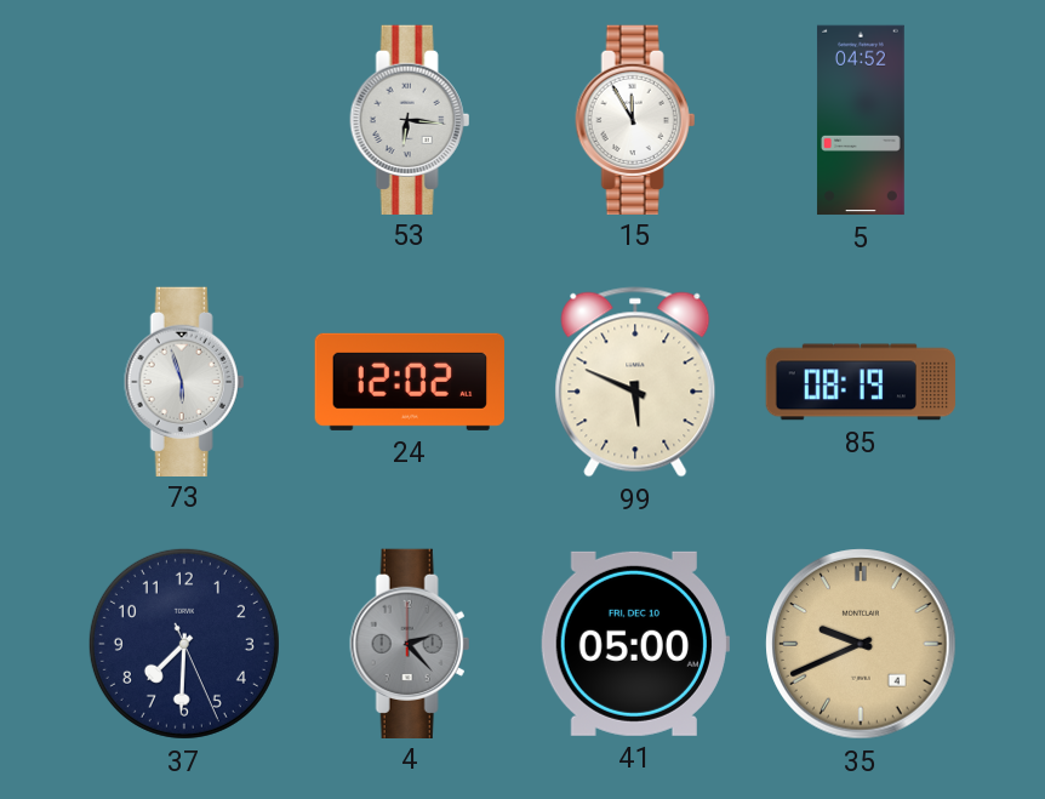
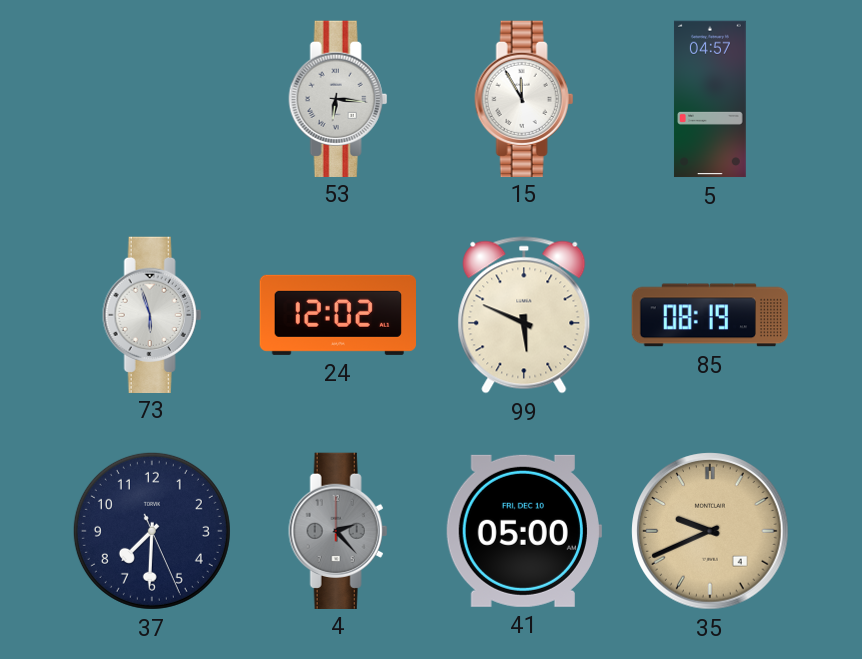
5: 04:52 -> 04:57
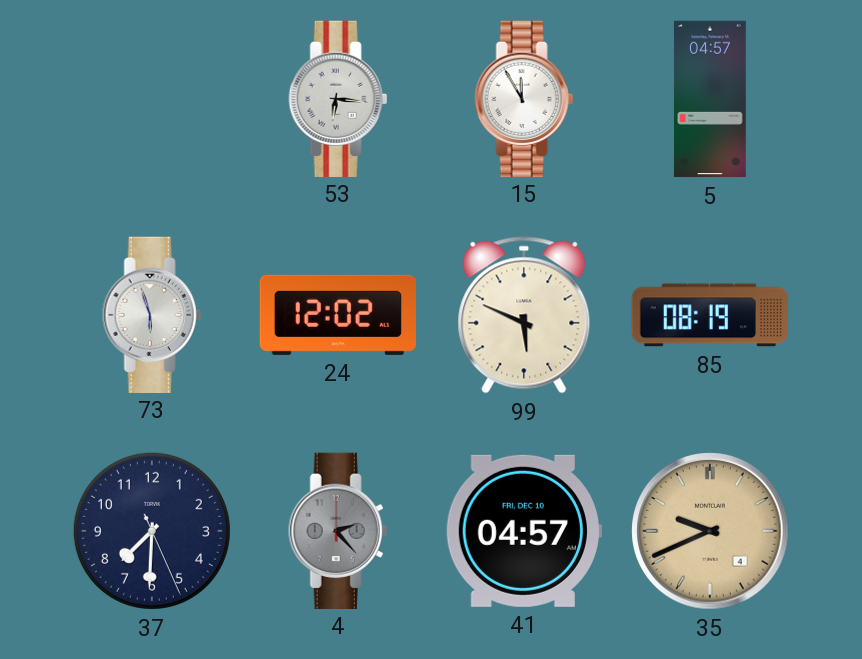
41: 05:00 -> 04:57
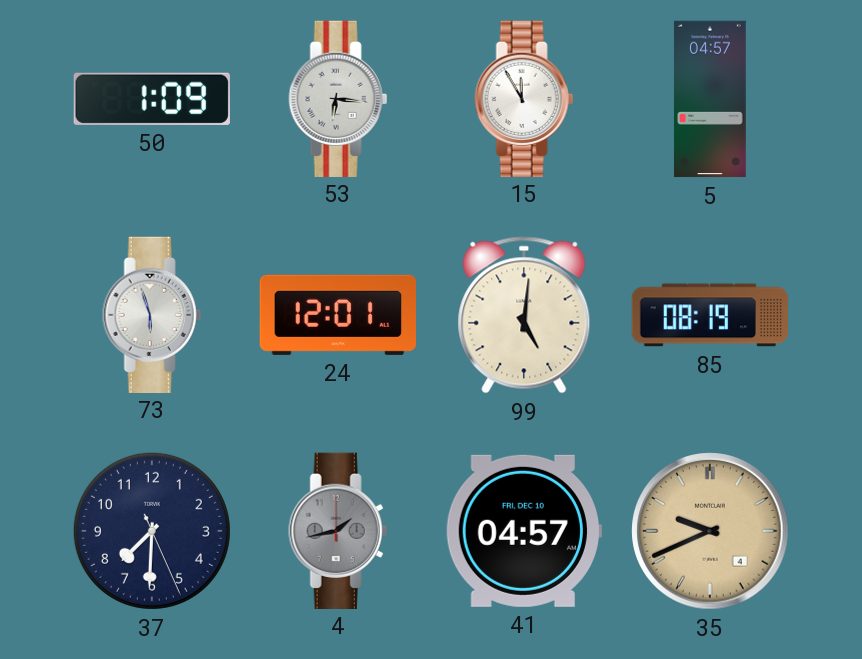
50: none -> 1:09
24: 12:02 -> 12:01
99: 5:49 -> 5:01
4: 2:23 -> 1:43
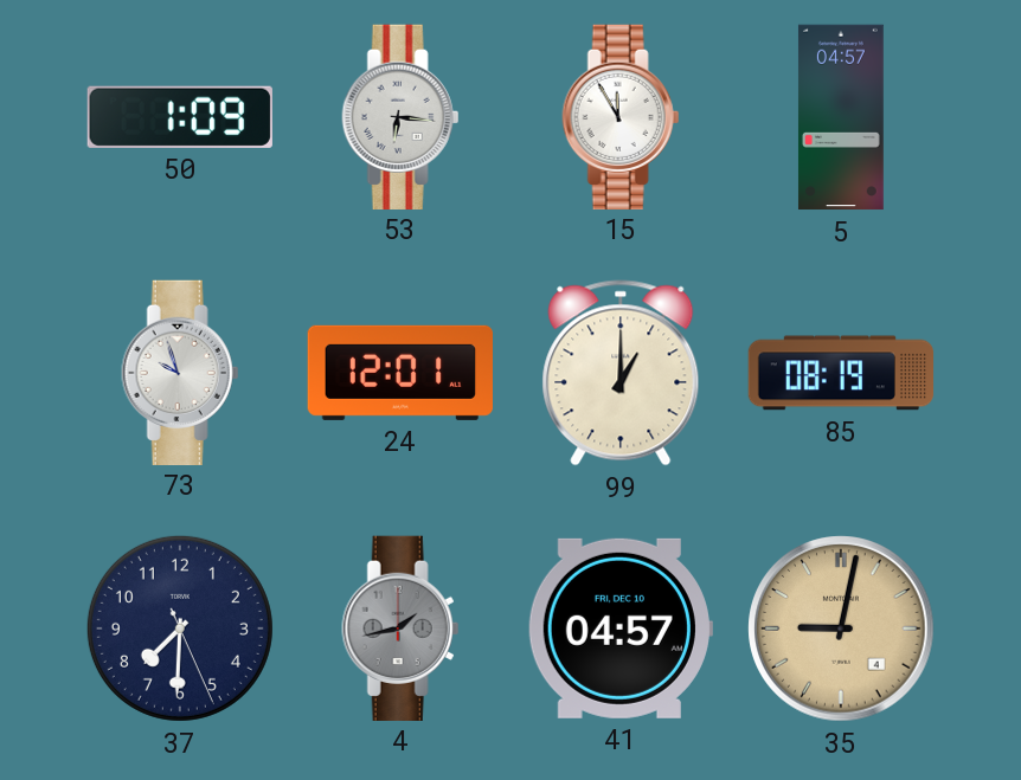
73: 5:57 -> 9:57
99: 5:01 -> 1:00
35: 9:41 -> 9:02
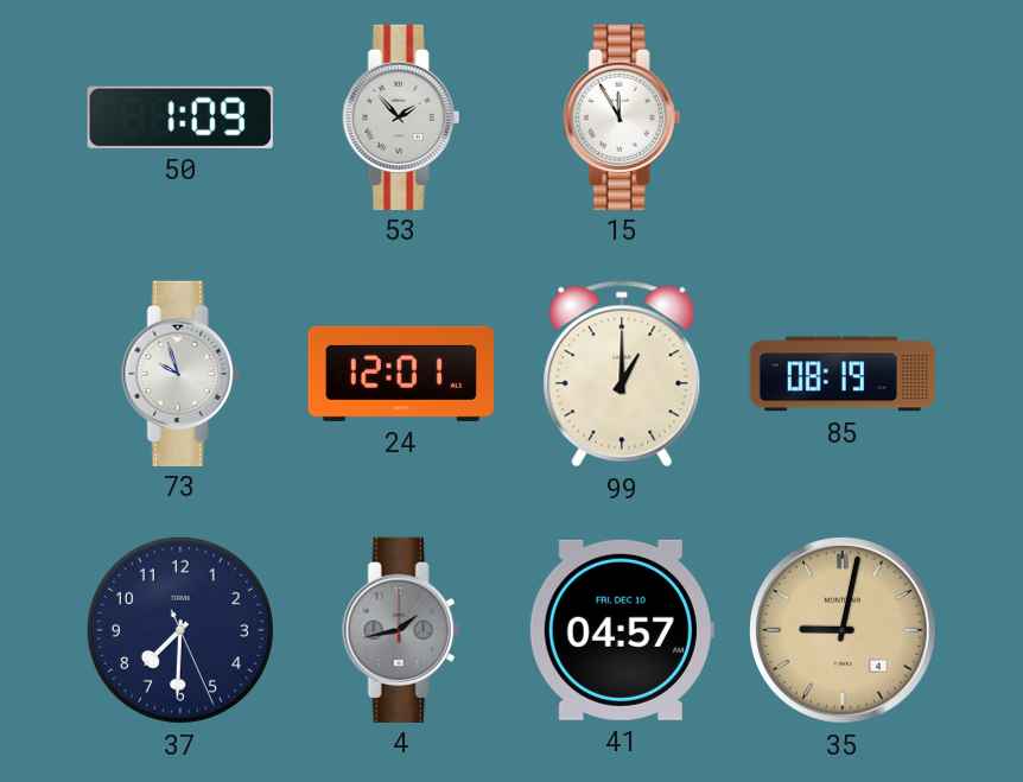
53: 6:16 -> 1:53
5: 04:57 -> none
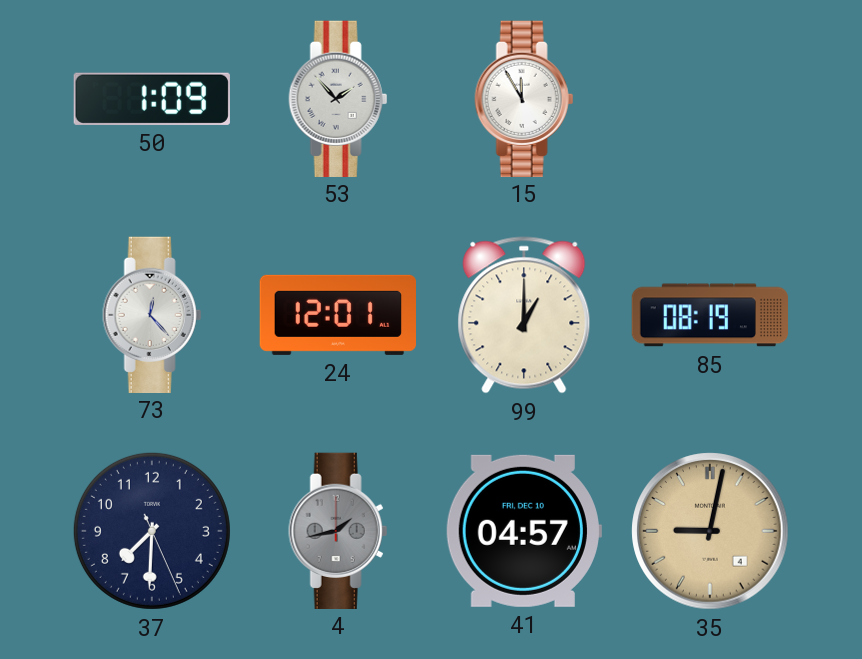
73: 9:57 -> 12:23
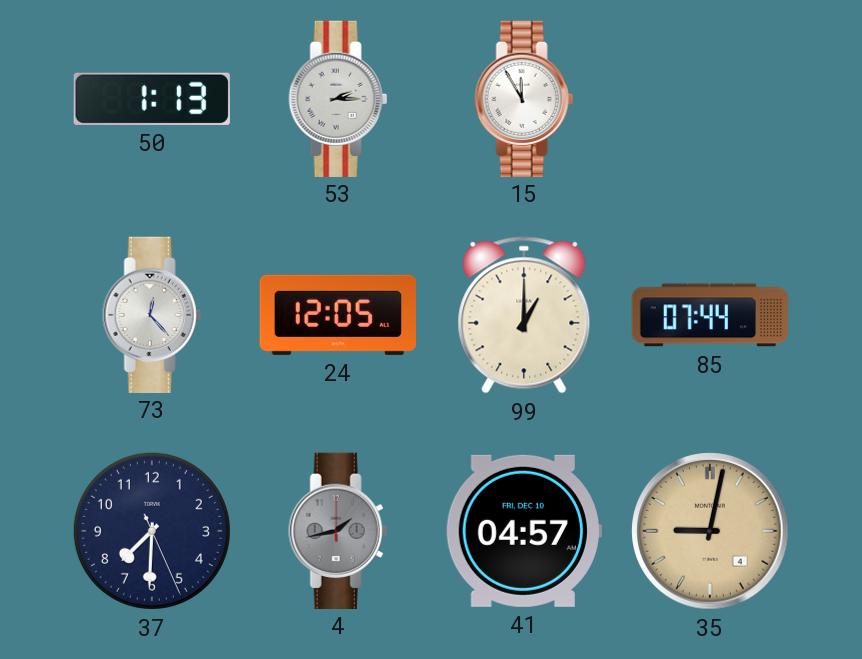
50: 1:09 -> 1:13
53: 1:53 -> 2:15
24: 12:01 -> 12:05
85: 08:19 -> 07:44
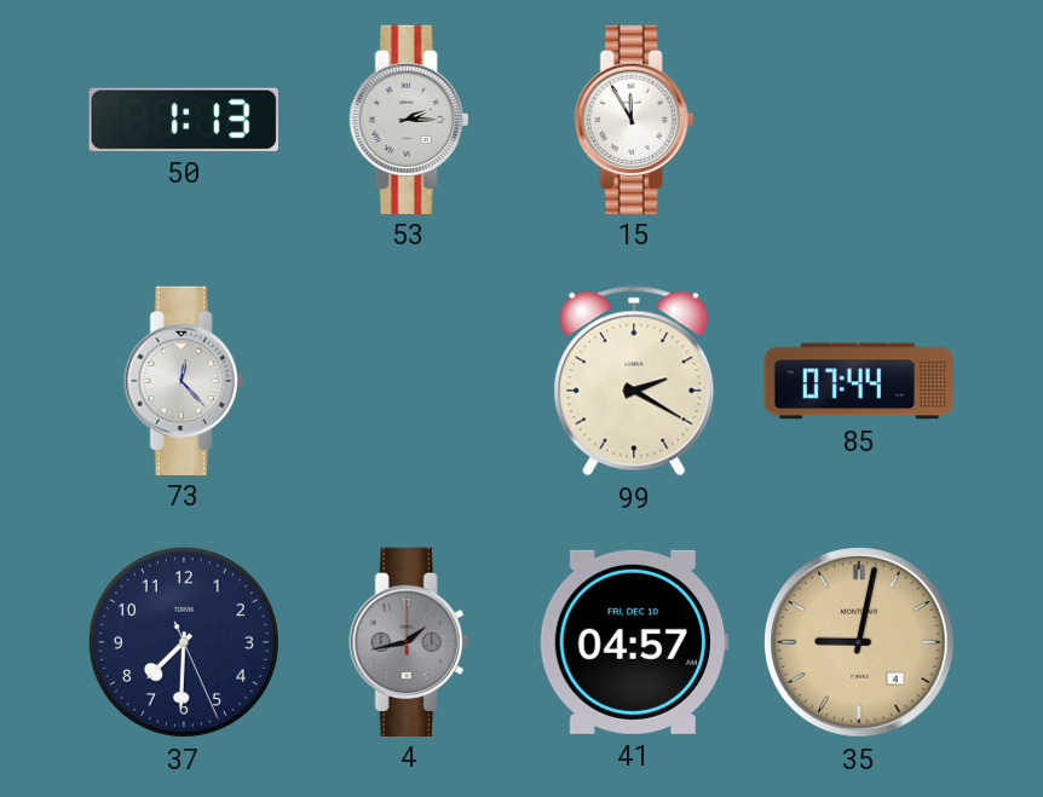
24: 12:05 -> none
99: 1:00 -> 2:20
